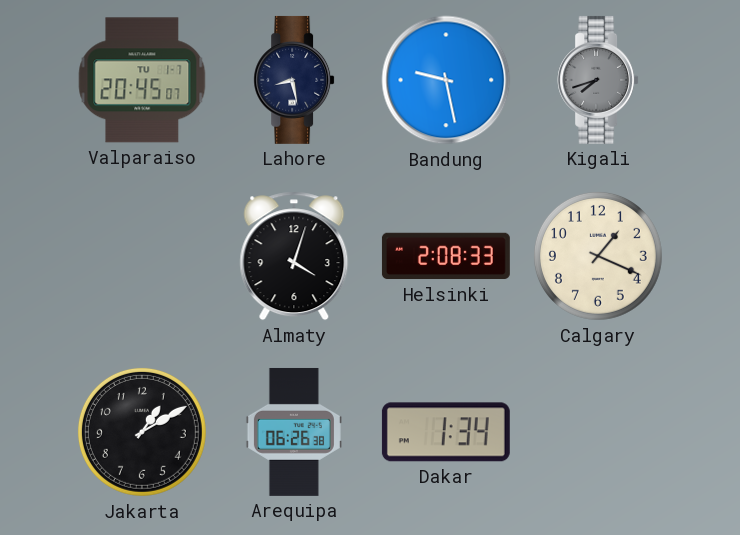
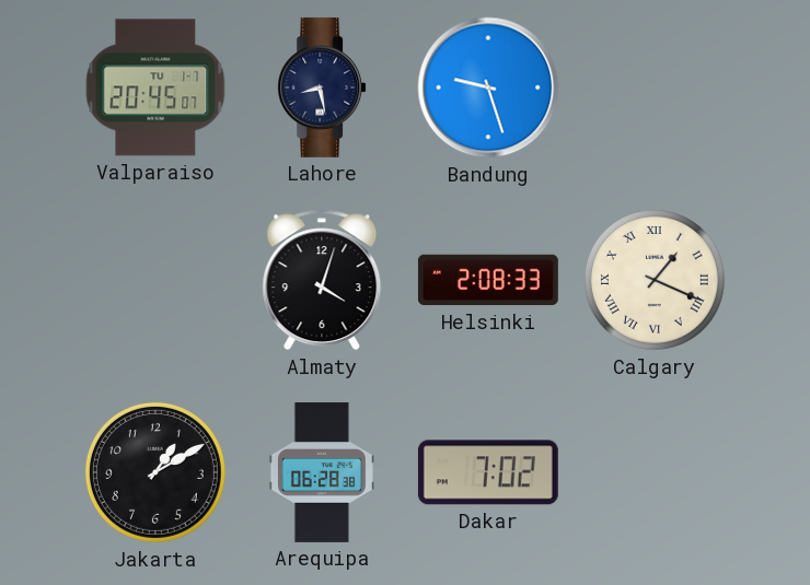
Bandung: 9:28 -> 9:27
Kigali: 7:42 -> none
Calgary numerals: Arabic -> Roman
Arequipa: 06:26 -> 06:28
Dakar: 1:34 -> 7:02
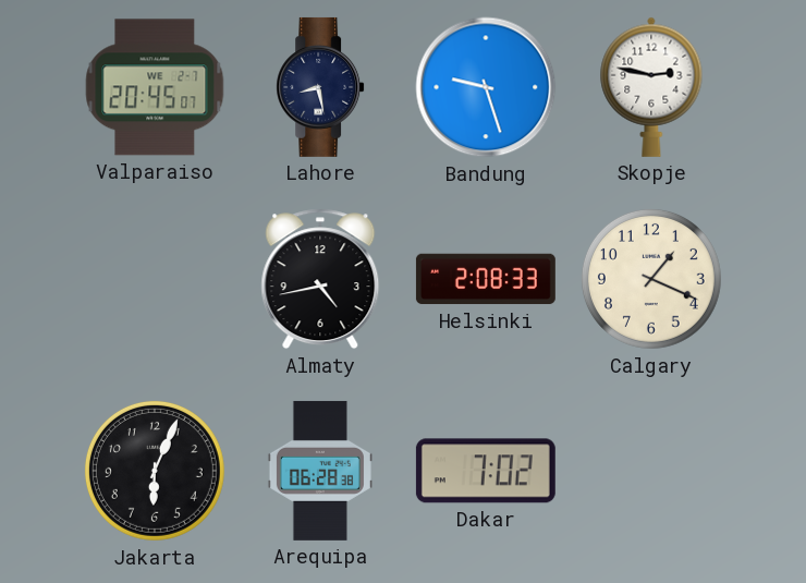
Valparaiso date: TU 1-7 -> WE 2-7
Skopje: none -> 2:47
Almaty: 4:03 -> 4:43
Calgary numerals: Roman -> Arabic
Jakarta: 1:10 -> 6:04
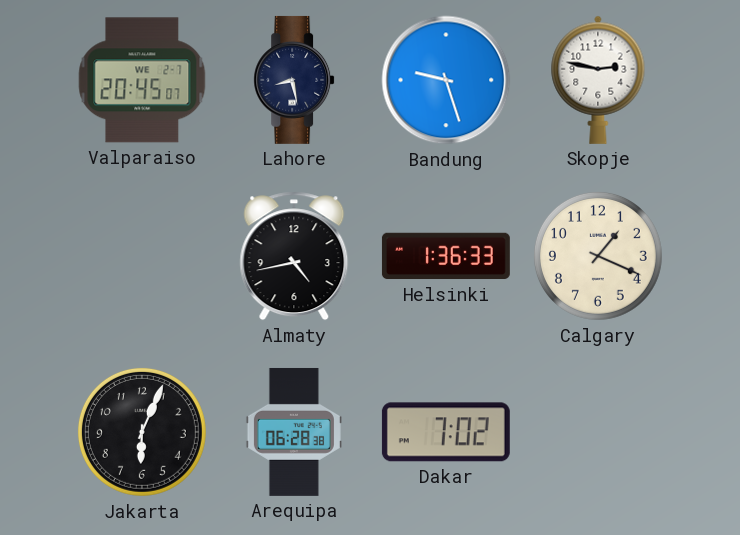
Helsinki: 2:08 -> 1:36
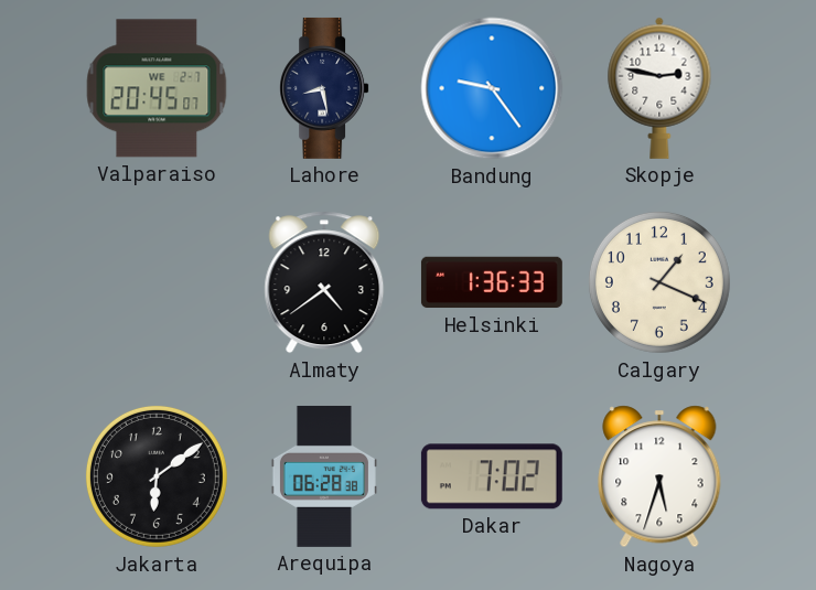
Bandung: 9:27 -> 9:24
Almaty: 4:43 -> 4:39
Jakarta: 6:04 -> 6:09
Nagoya: none -> 5:33
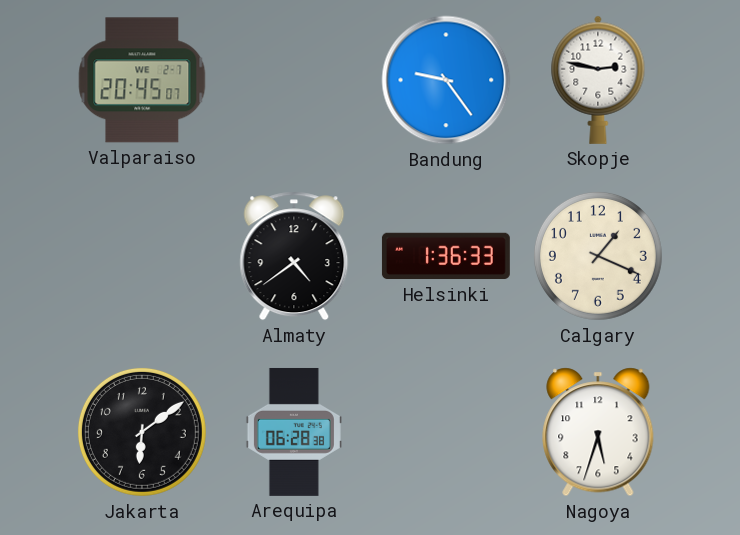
Lahore: 8:28 -> none
Dakar: 7:02 -> none
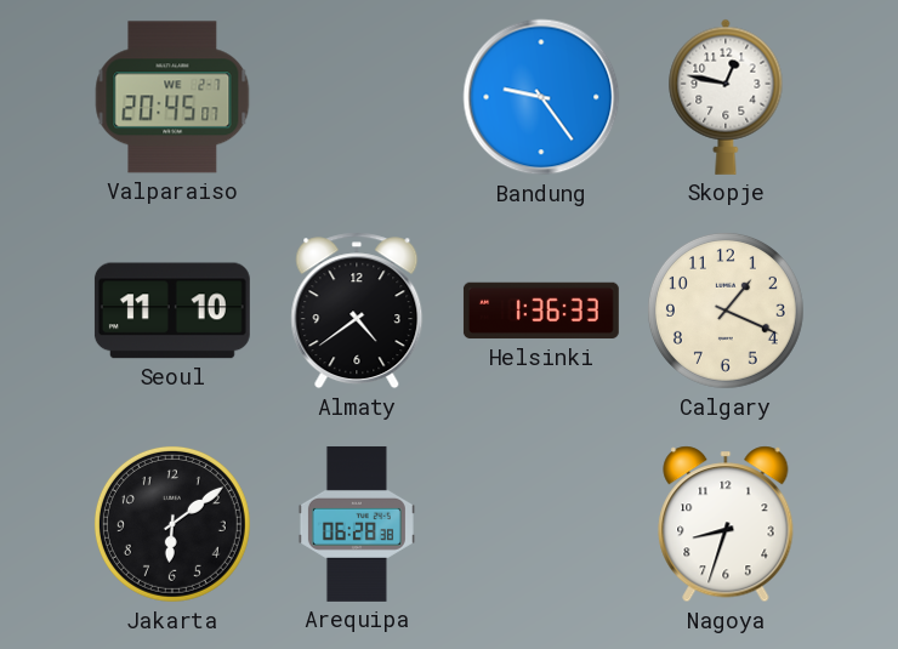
Skopje: 2:47 -> 12:47
Seoul: none -> 11:10
Nagoya: 5:33 -> 8:33
